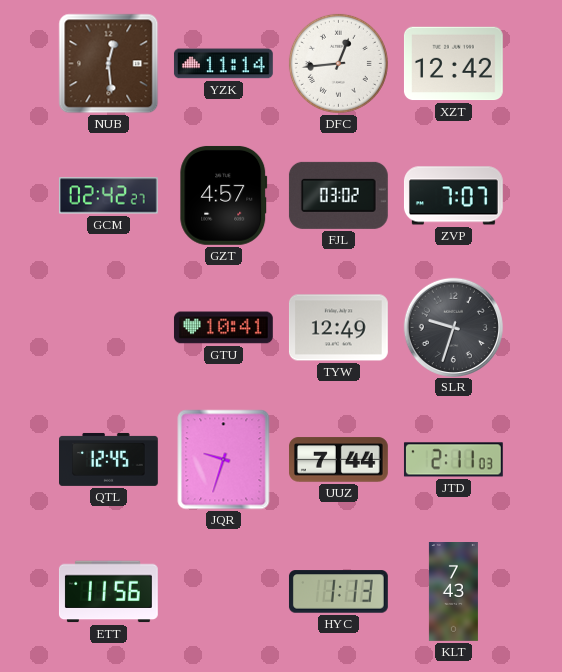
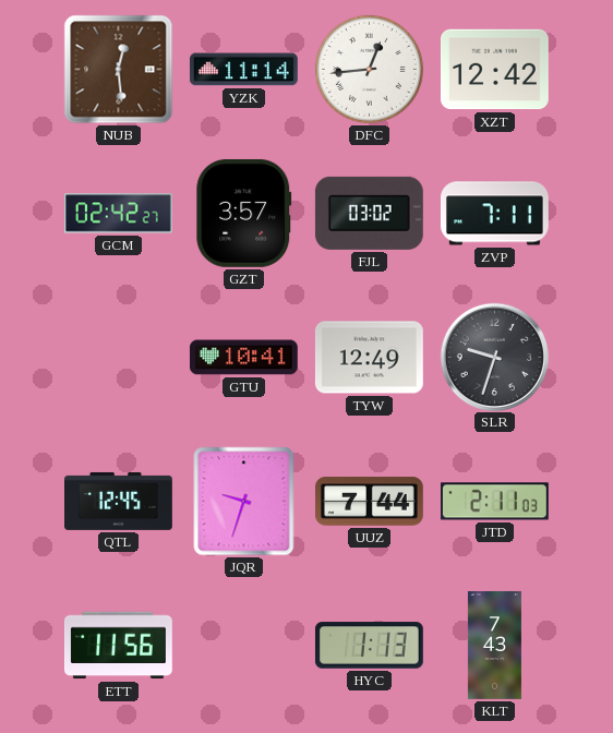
GZT: 4:57 -> 3:57
ZVP: 7:07 -> 7:11
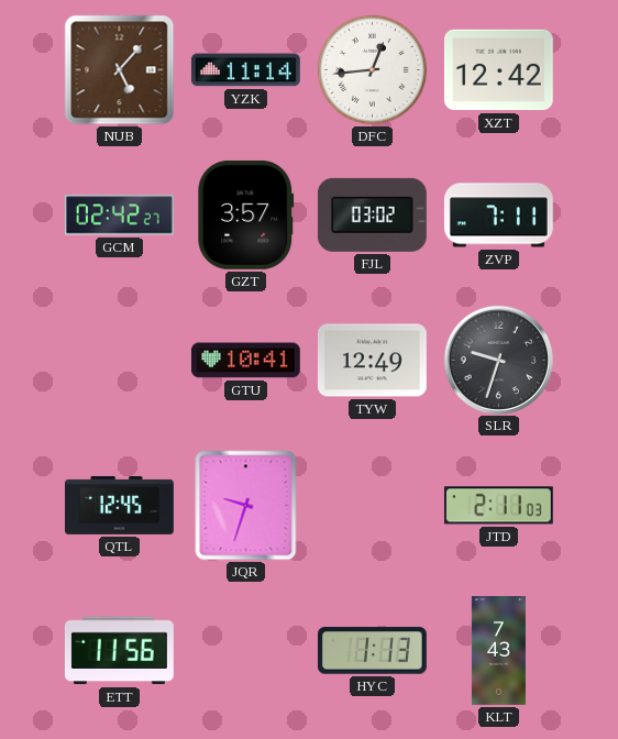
NUB: 12:29 -> 5:07
UUZ: 7:44 -> none
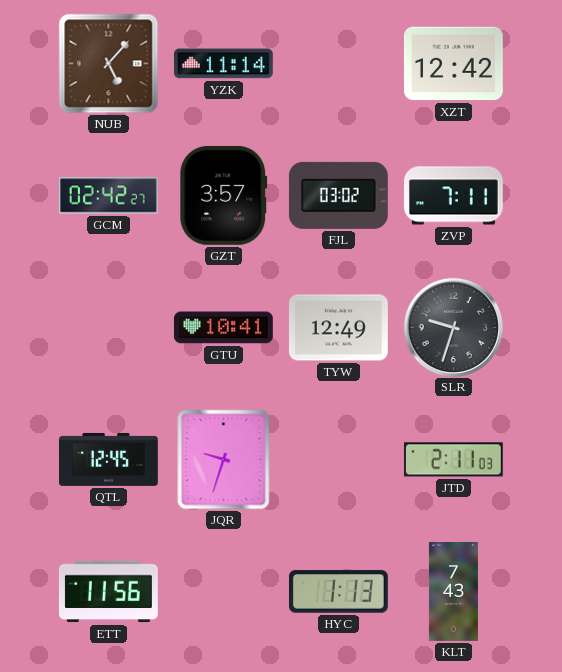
DFC: 12:44 -> none
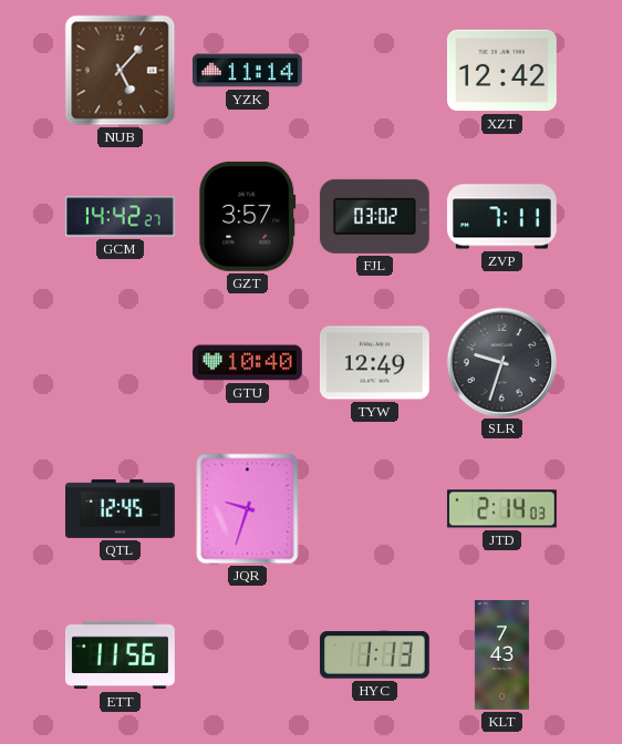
GCM: 02:42 -> 14:42
GTU: 10:41 -> 10:40
JTD: 2:11 -> 2:14
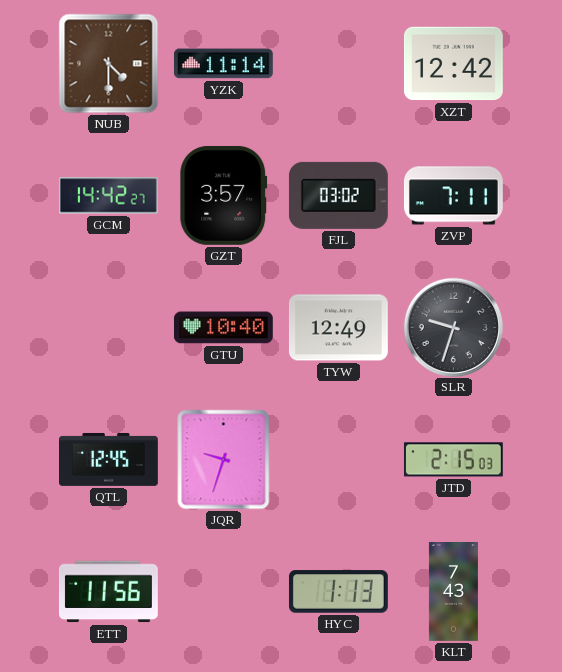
NUB: 5:07 -> 4:30
JTD: 2:14 -> 2:15
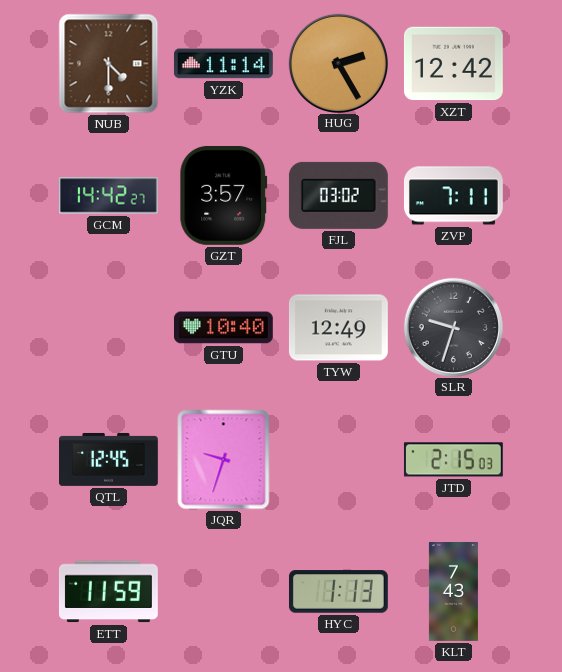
HUG: none -> 2:25
ETT: 11:56 -> 11:59
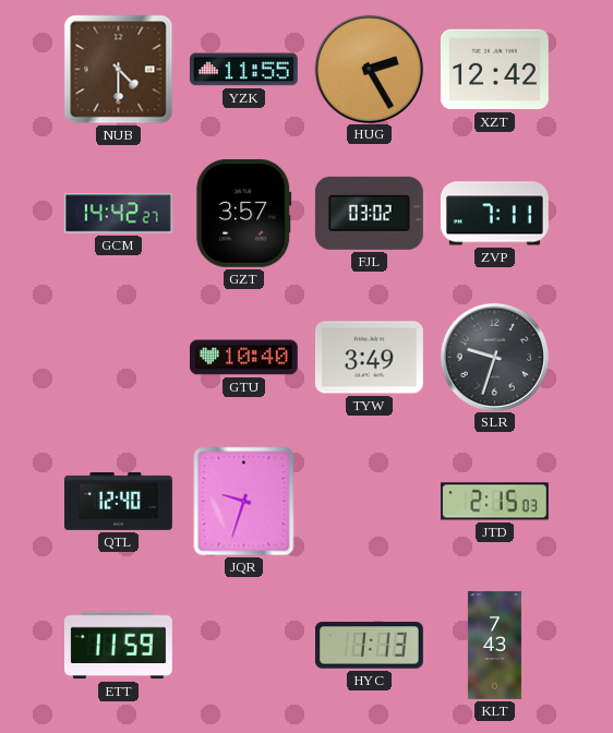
YZK: 11:14 -> 11:55
TYW: 12:49 -> 3:49
QTL: 12:45 -> 12:40
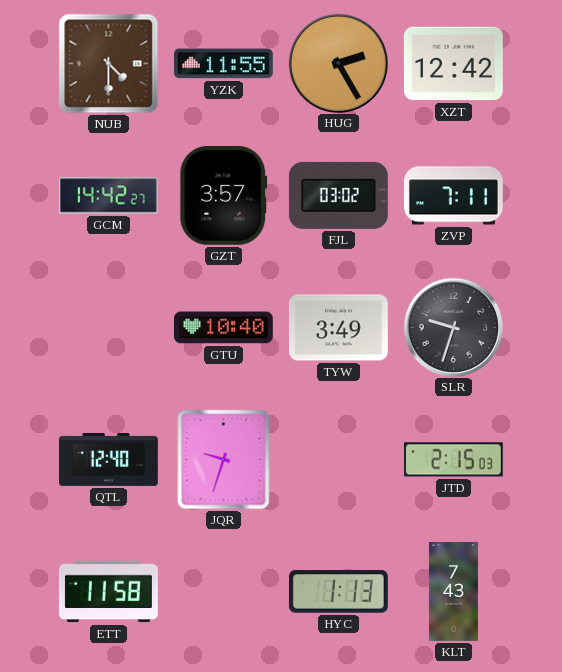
ETT: 11:59 -> 11:58
